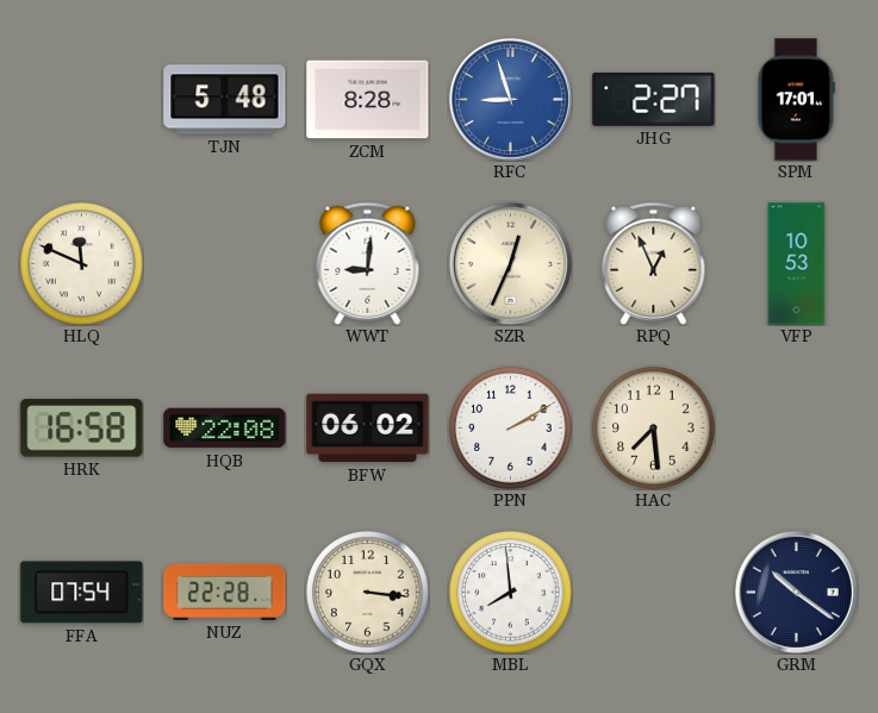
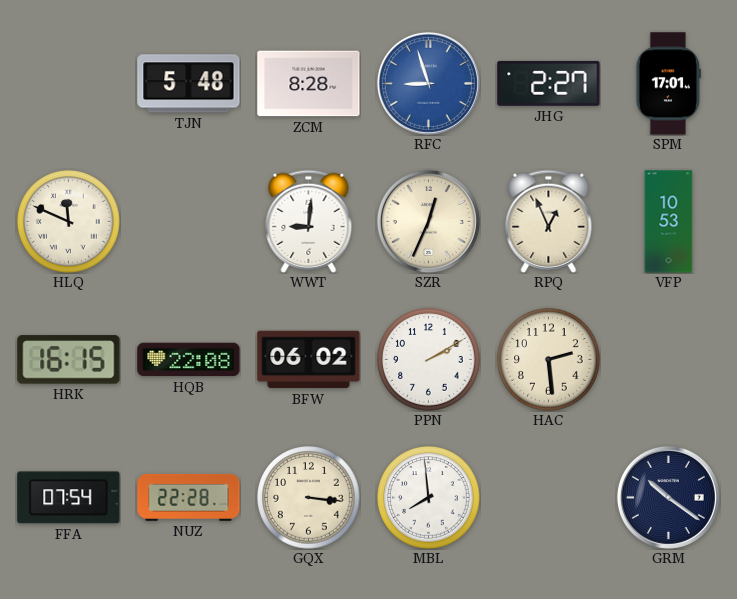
HRK: 16:58 -> 16:15
HAC: 7:29 -> 2:29
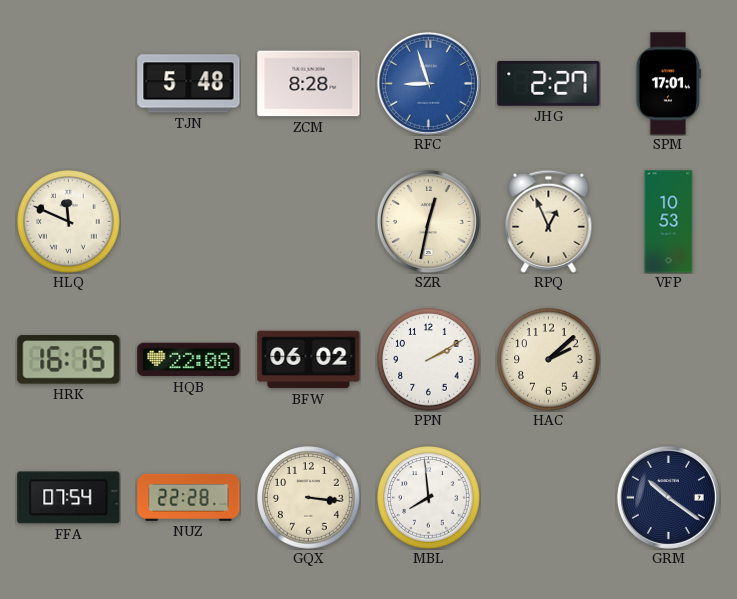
WWT: 9:01 -> none
SZR: 12:34 -> 12:32
HAC: 2:29 -> 2:08
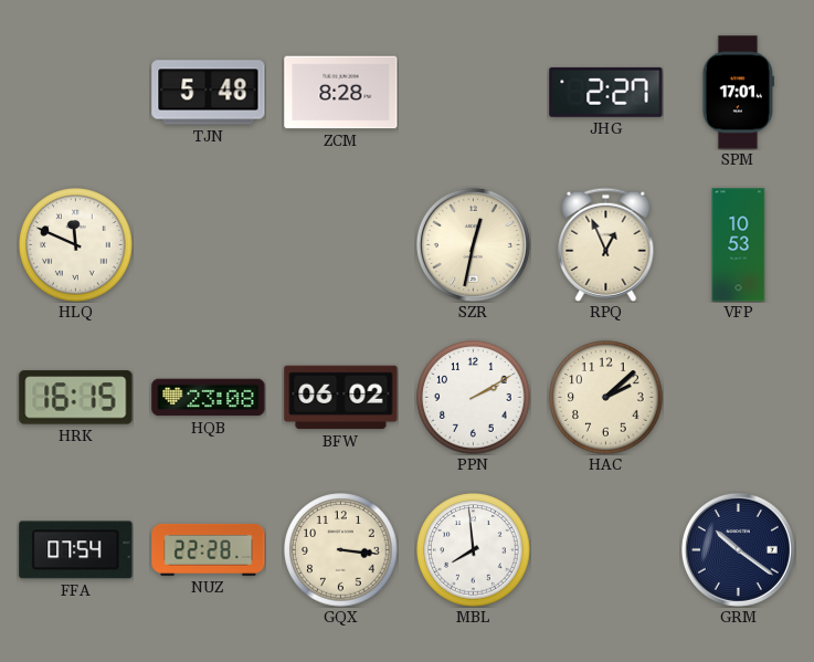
RFC: 8:57 -> none
HQB: 22:08 -> 23:08
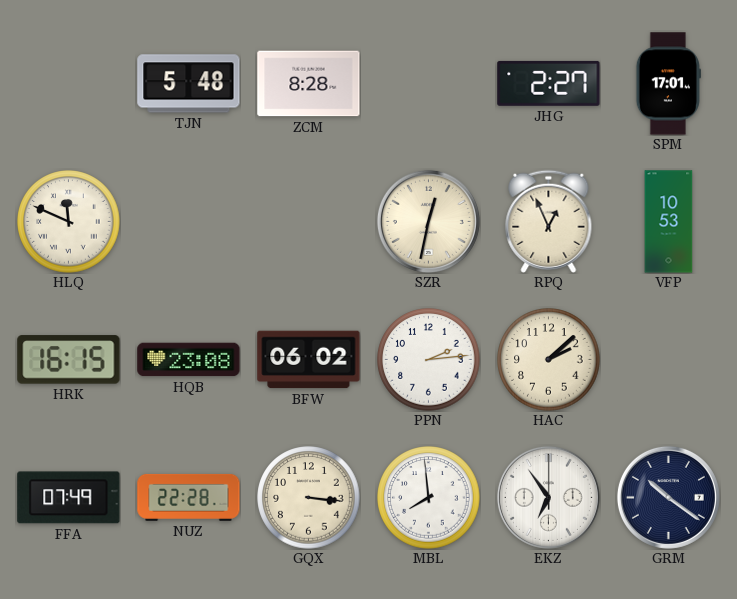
PPN: 2:10 -> 2:14
FFA: 07:54 -> 07:49
EKZ: none -> 6:54
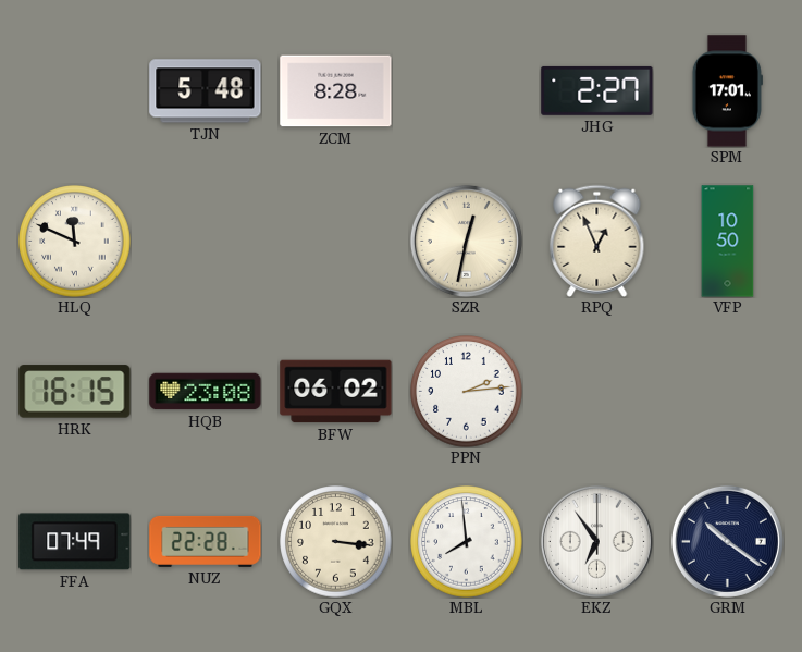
VFP: 10:53 -> 10:50
HAC: 2:08 -> none
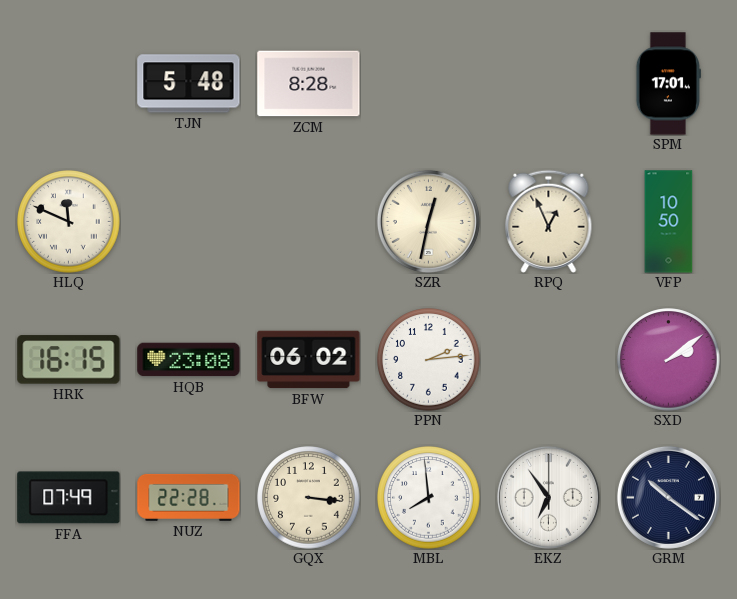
JHG: 2:27 -> none
SXD: none -> 2:09
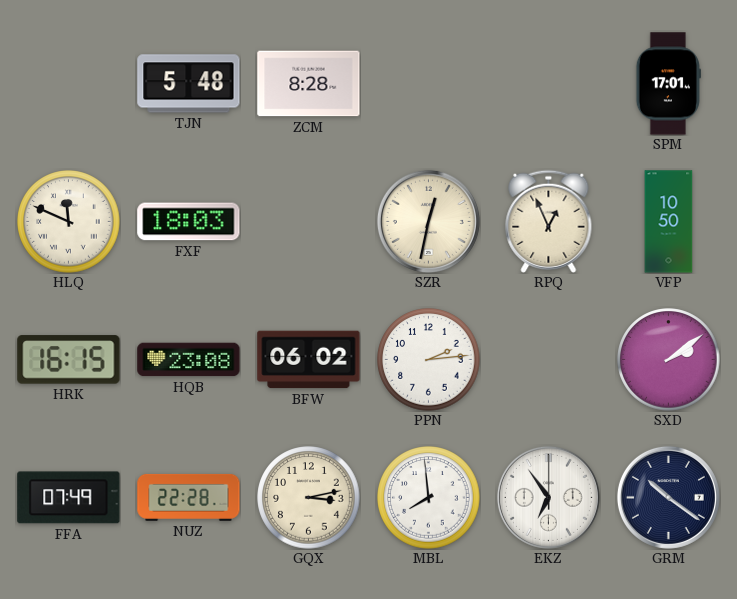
FXF: none -> 18:03
GQX: 3:16 -> 3:13
